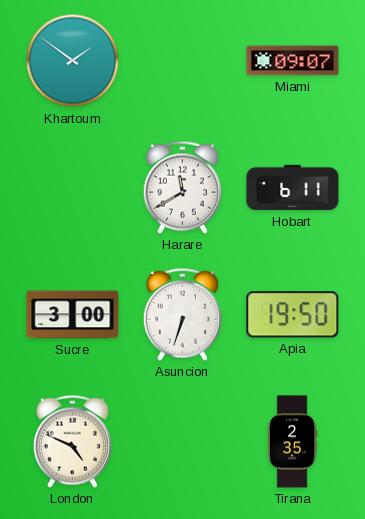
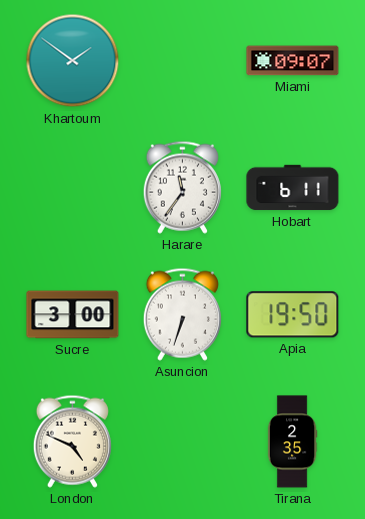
Harare: 11:40 -> 11:36
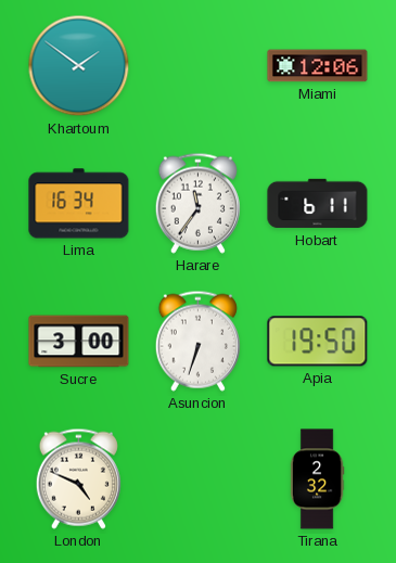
Miami: 09:07 -> 12:06
Lima: none -> 16:34
Tirana: 2:35 -> 2:32
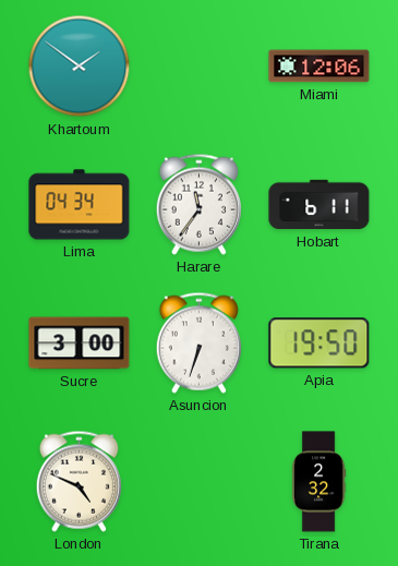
Lima: 16:34 -> 04:34
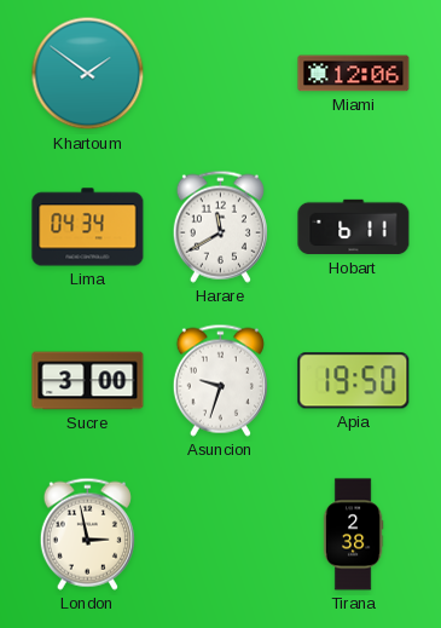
Harare: 11:36 -> 11:40
Asuncion: 6:33 -> 9:33
London: 4:49 -> 2:58
Tirana: 2:32 -> 2:38
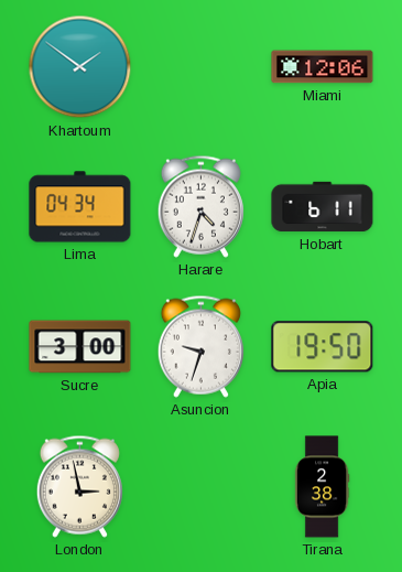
Harare: 11:40 -> 4:33
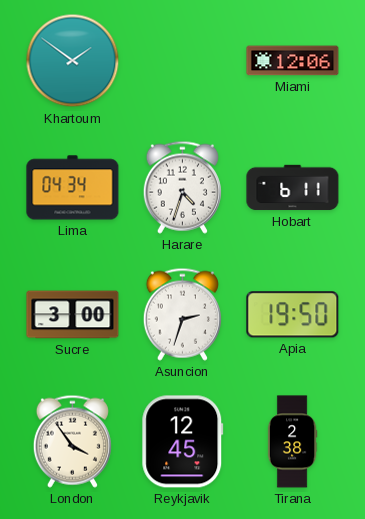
Asuncion: 9:33 -> 2:33
London: 2:58 -> 3:54
Reykjavik: none -> 12:45
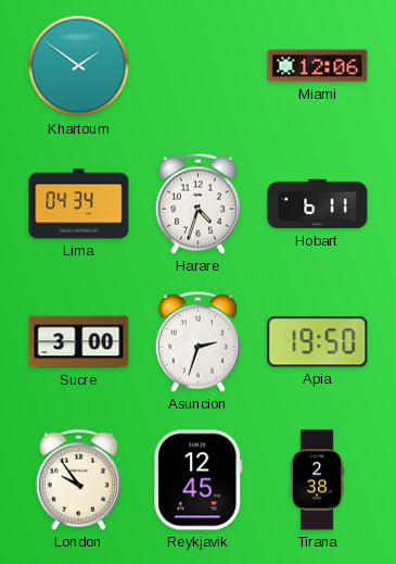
London: 3:54 -> 9:54
